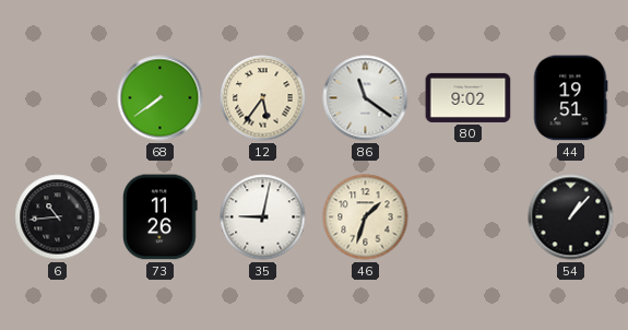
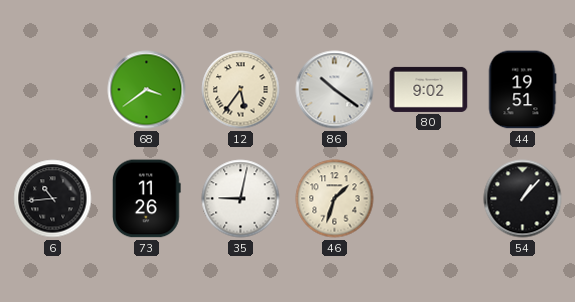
68: 7:39 -> 3:39
86: 11:21 -> 10:21
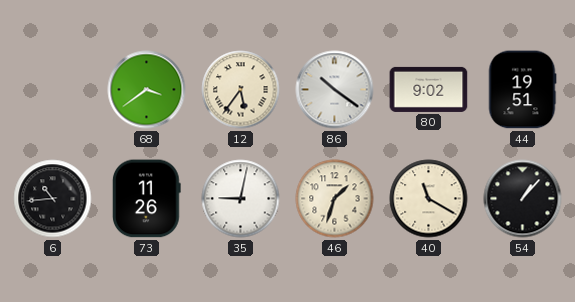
40: none -> 11:20
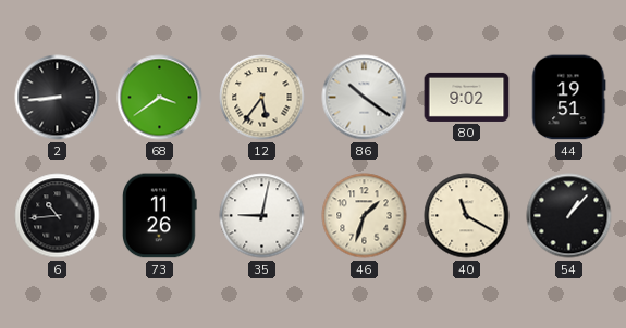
2: none -> 8:44
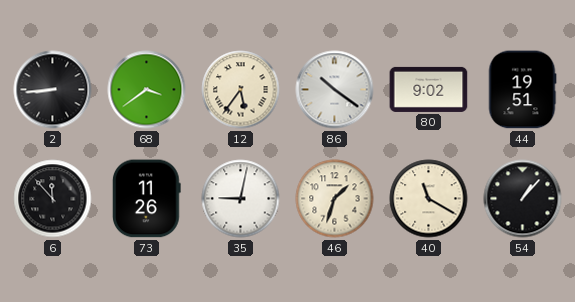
6: 10:44 -> 11:53
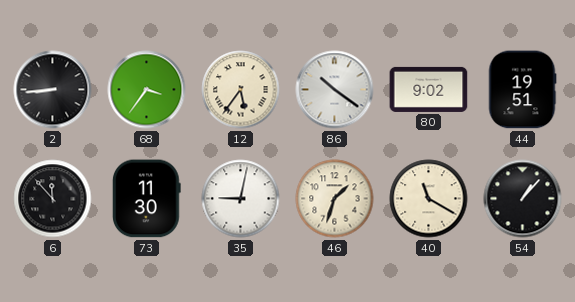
68: 3:39 -> 3:36
73: 11:26 -> 11:30
